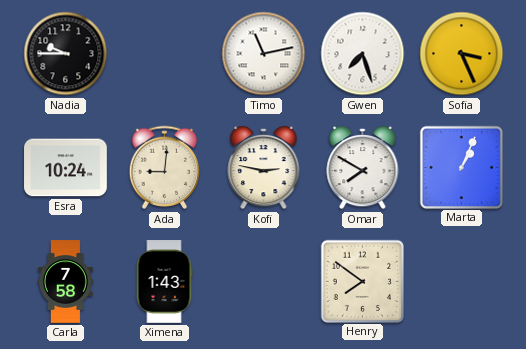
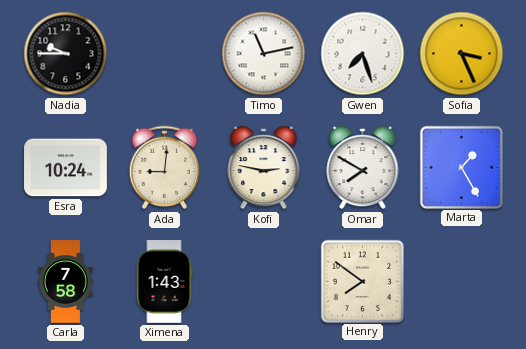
Marta: 1:04 -> 1:25
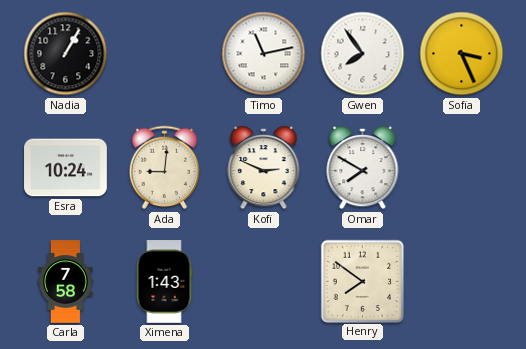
Nadia: 9:45 -> 1:05
Gwen: 7:27 -> 7:54
Kofi: 2:47 -> 2:49
Marta: 1:25 -> none
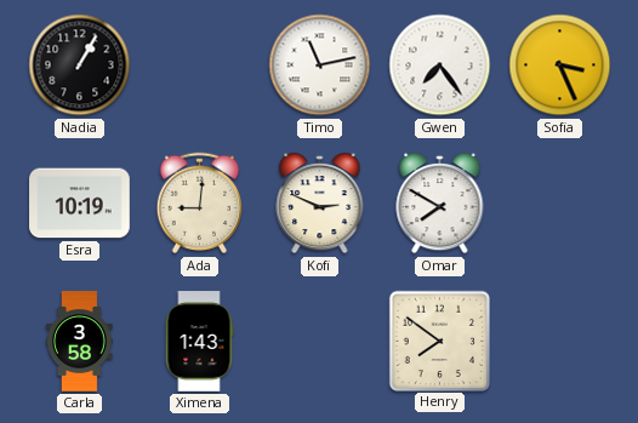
Gwen: 7:54 -> 7:24
Esra: 10:24 -> 10:19
Carla: 7:58 -> 3:58
